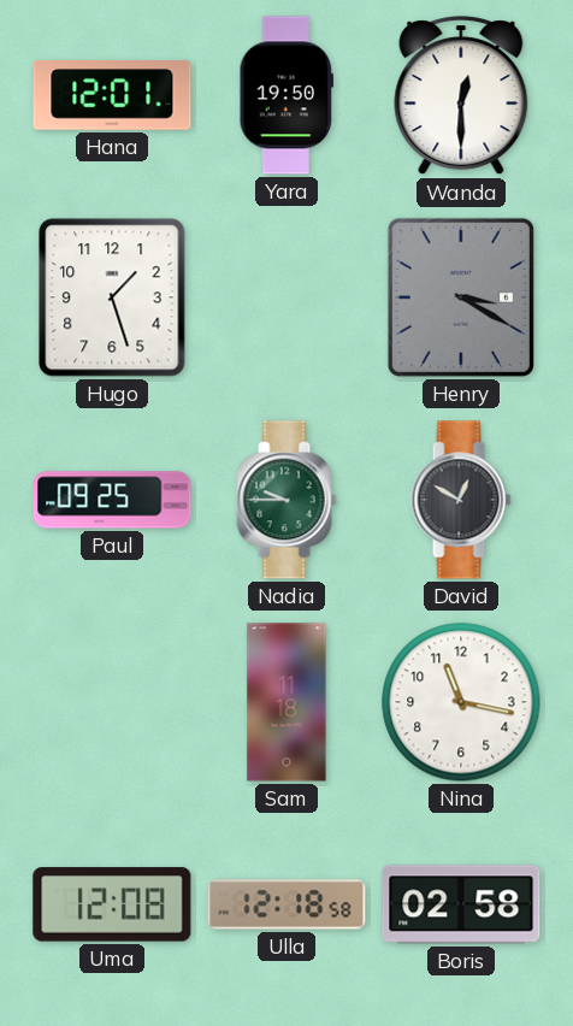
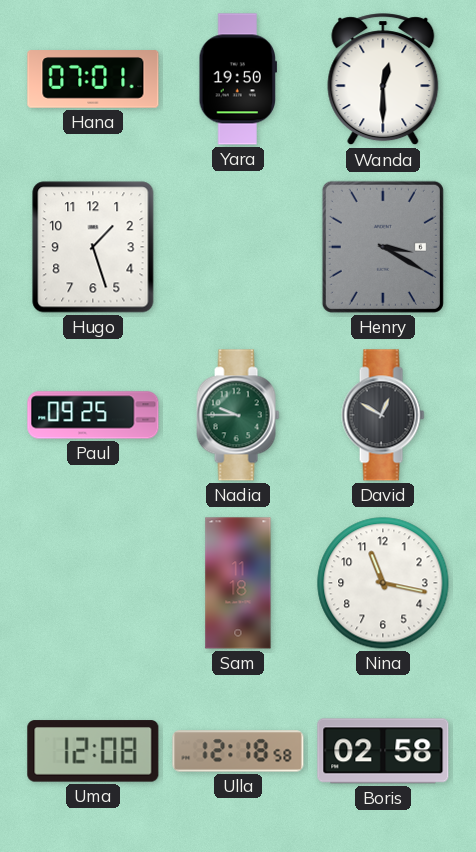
Hana: 12:01 -> 07:01
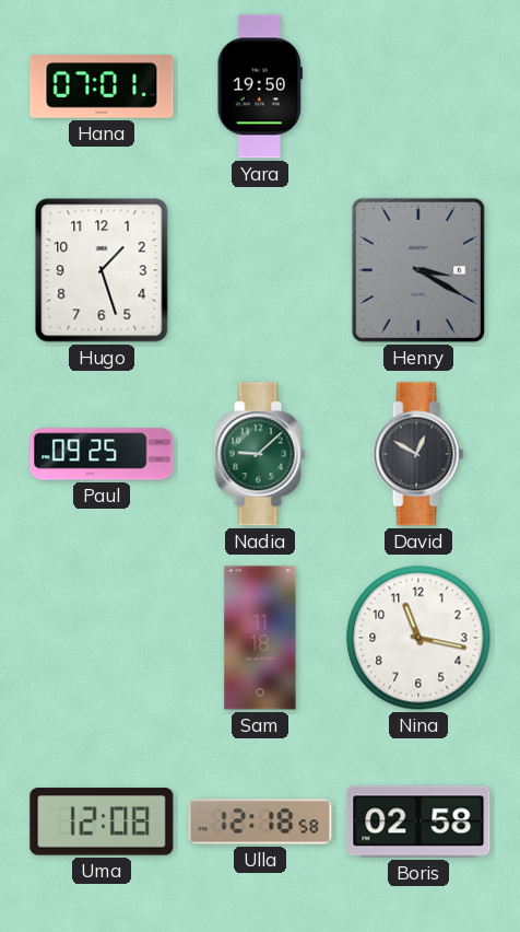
Wanda: 12:30 -> none
Nadia: 9:45 -> 9:08
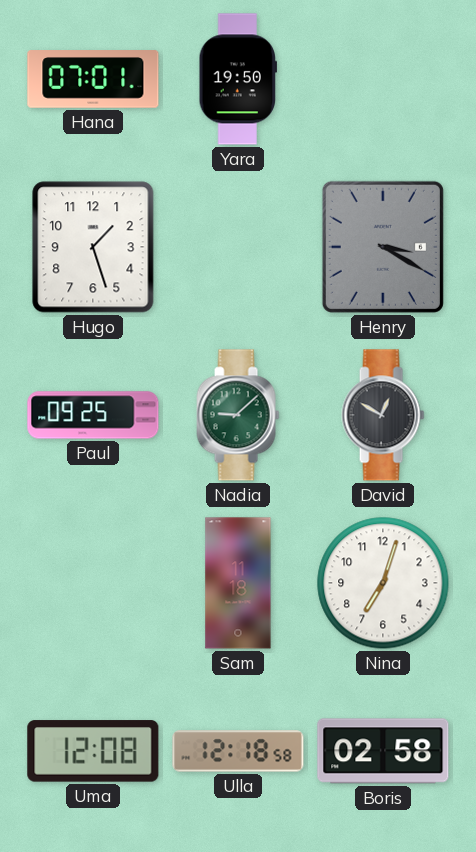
Nina: 11:17 -> 7:03
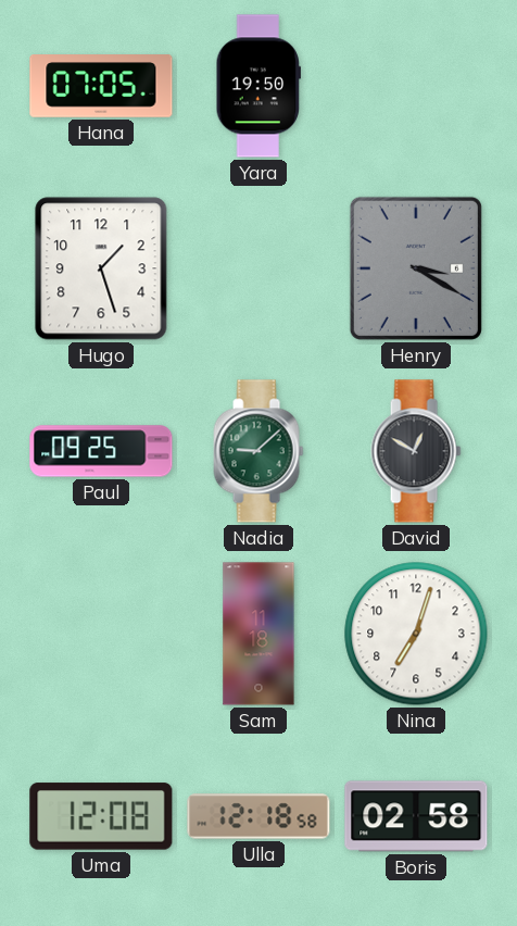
Hana: 07:01 -> 07:05
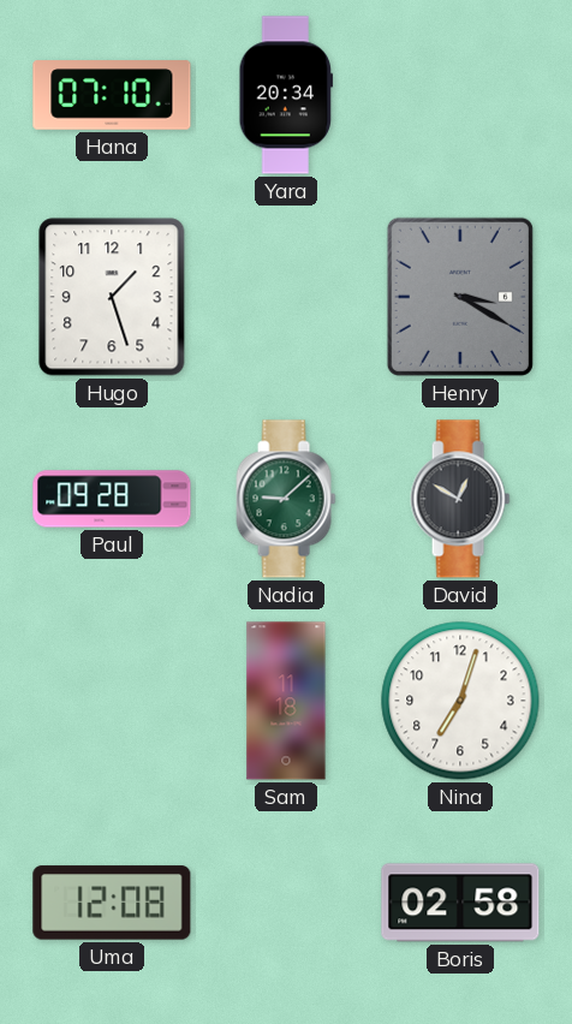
Hana: 07:05 -> 07:10
Yara: 19:50 -> 20:34
Paul: 09:25 -> 09:28
Ulla: 12:18 -> none
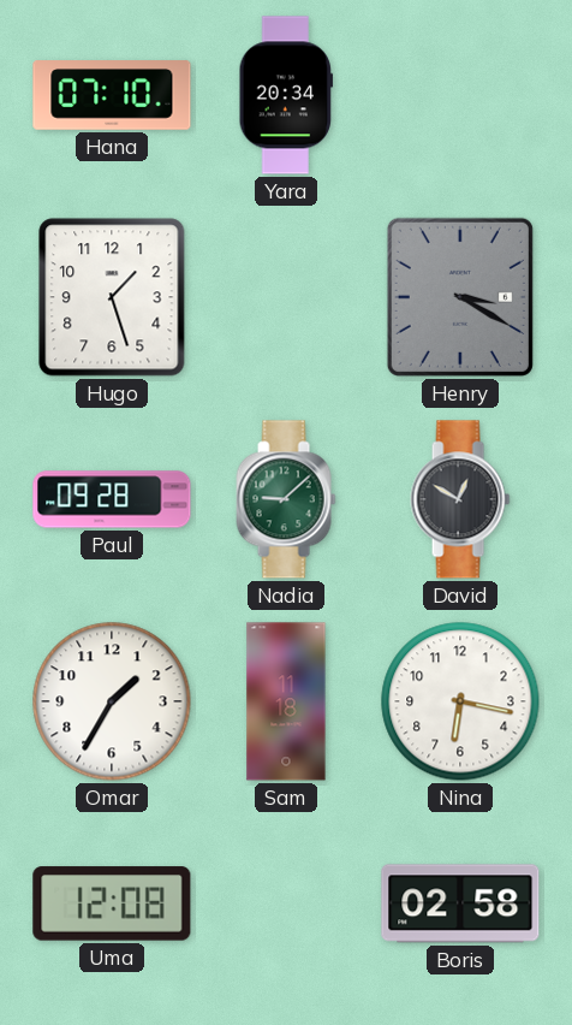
Omar: none -> 1:35
Nina: 7:03 -> 6:17
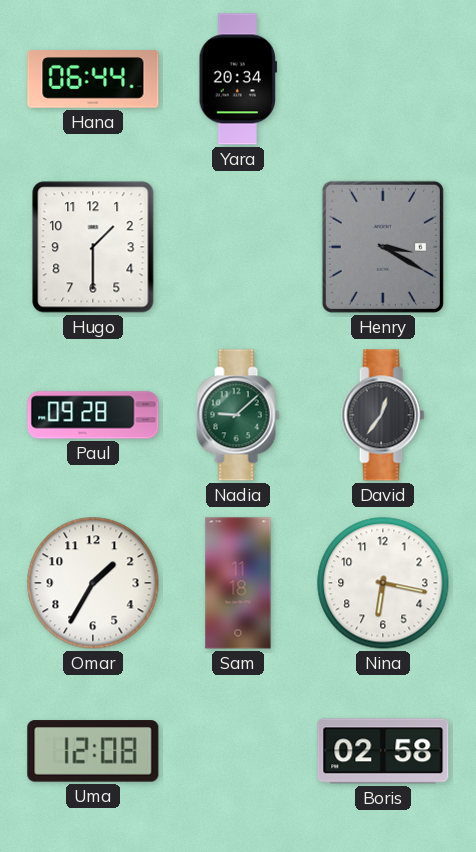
Hana: 07:10 -> 06:44
Hugo: 1:27 -> 1:30
David: 12:50 -> 12:36
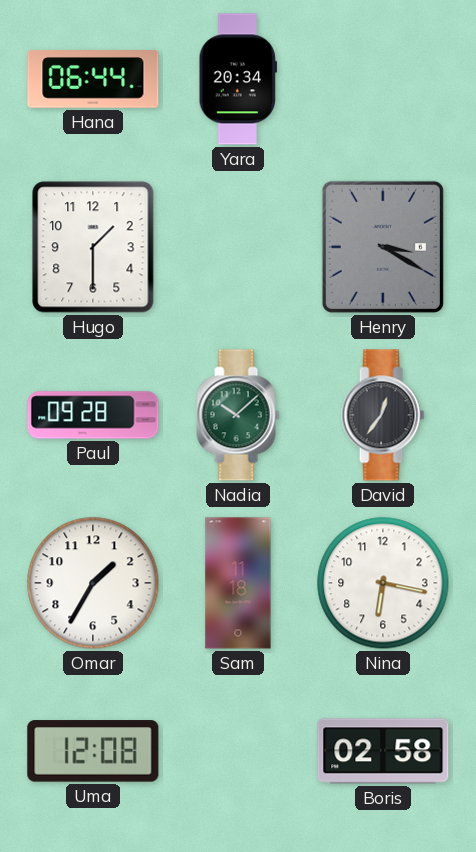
Nadia: 9:08 -> 10:08
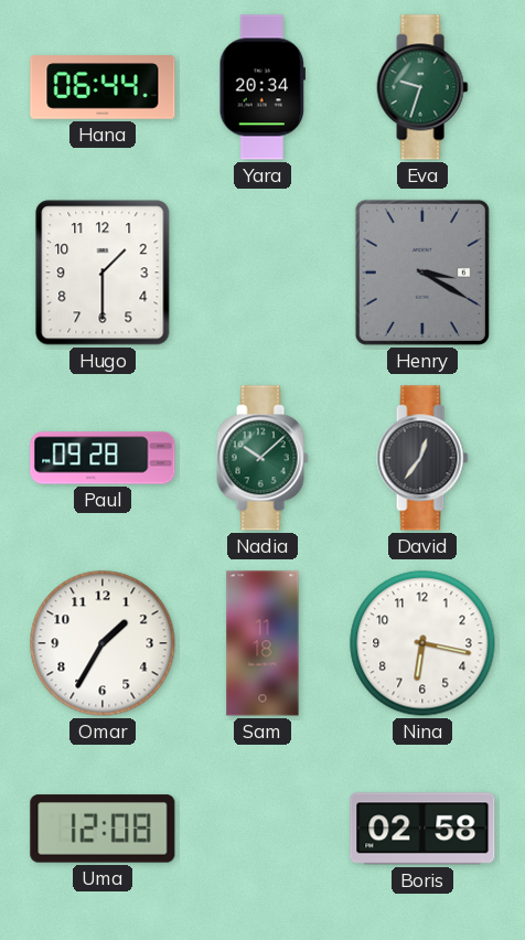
Eva: none -> 9:33
